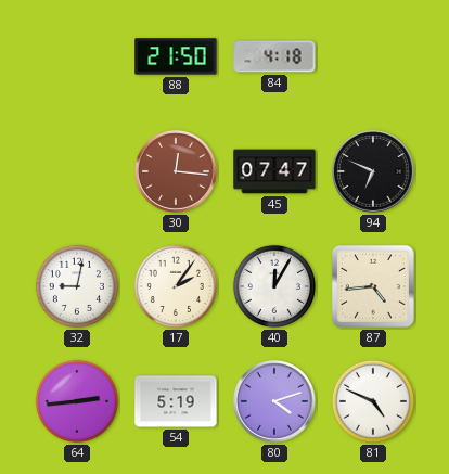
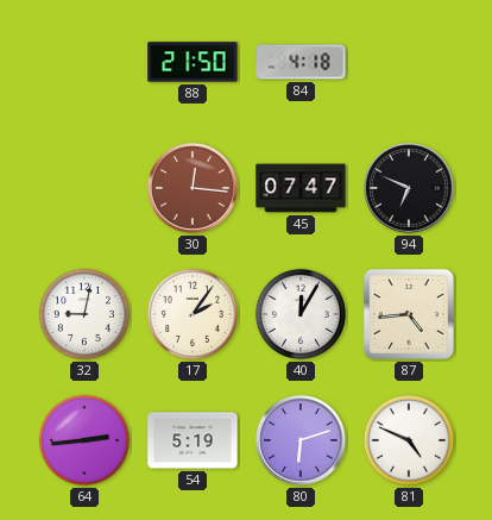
80: 4:12 -> 6:12
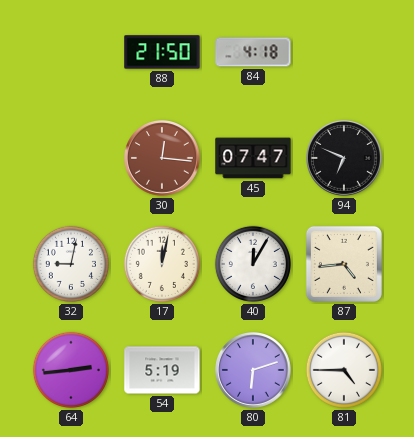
17: 2:06 -> 12:02
81: 4:49 -> 4:45
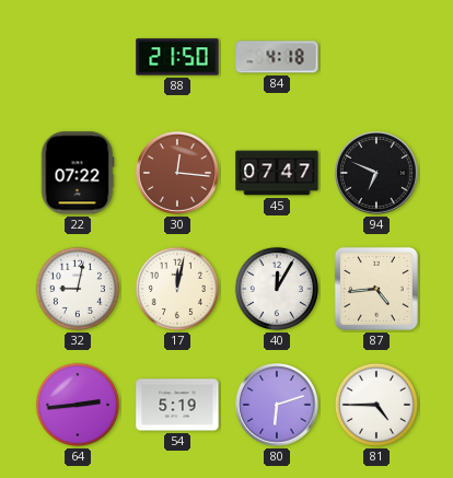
22: none -> 07:22
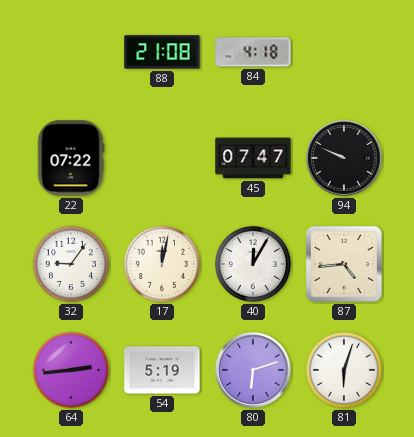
88: 21:50 -> 21:08
30: 12:16 -> none
94: 6:49 -> 9:49
32: 9:02 -> 9:06
81: 4:45 -> 6:03
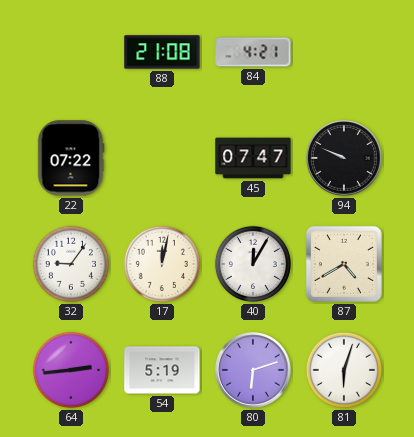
84: 4:18 -> 4:21
87: 4:44 -> 4:40
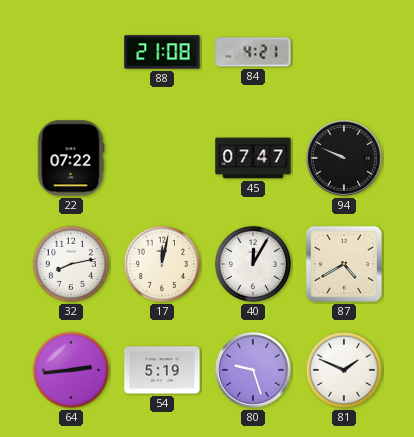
32: 9:06 -> 8:13
80: 6:12 -> 9:27
81: 6:03 -> 1:49
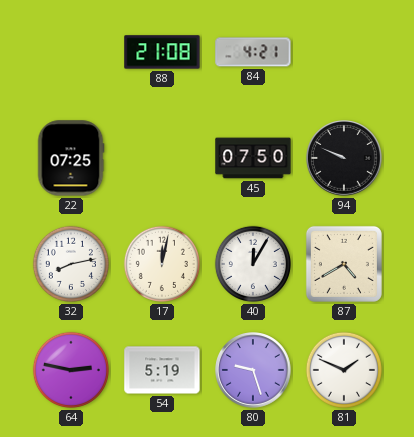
22: 07:22 -> 07:25
45: 07:47 -> 07:50
64: 2:44 -> 2:47
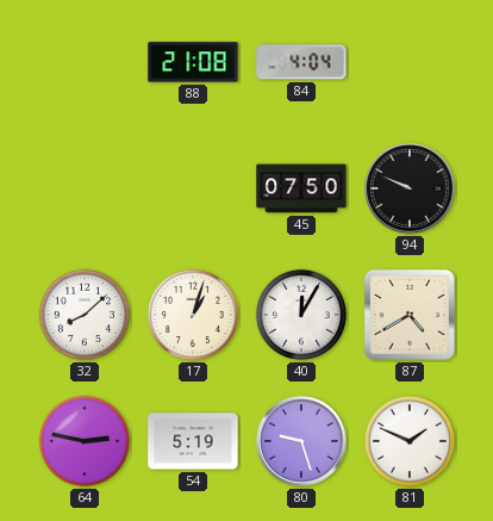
84: 4:21 -> 4:04
22: 07:25 -> none
32: 8:13 -> 8:08
17: 12:02 -> 1:03
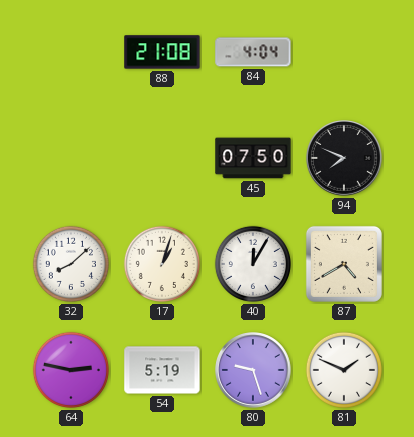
94: 9:49 -> 7:49
